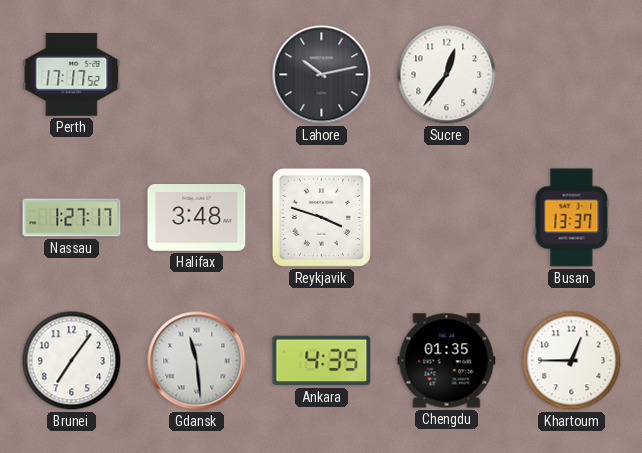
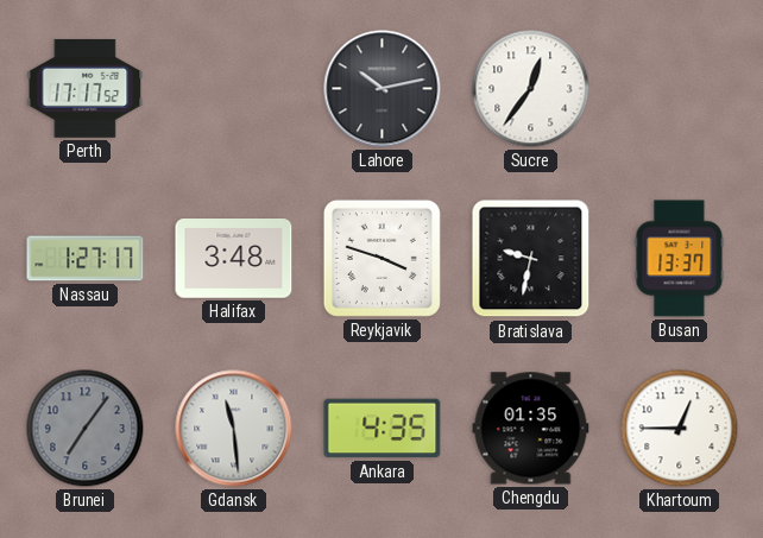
Bratislava: none -> 9:32
Brunei dial: white -> grey
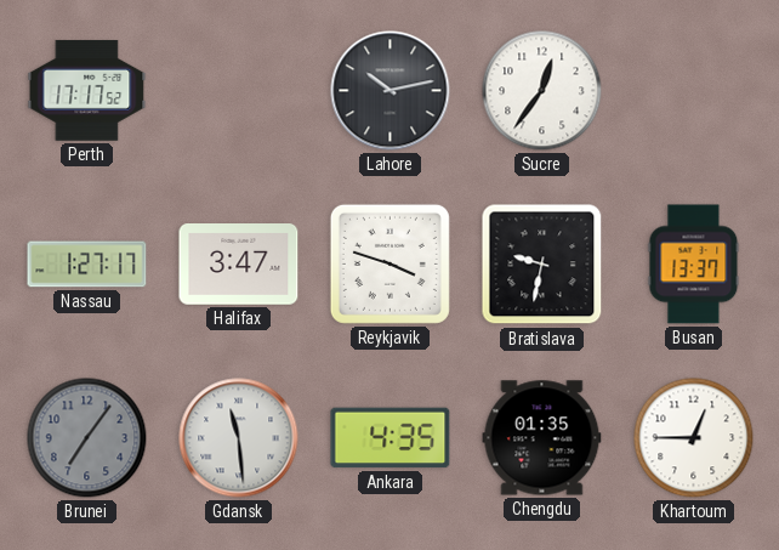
Halifax: 3:48 -> 3:47
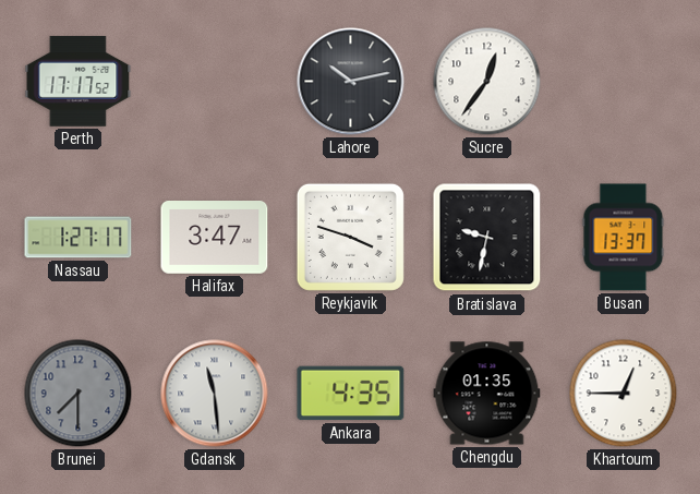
Brunei: 7:06 -> 7:30
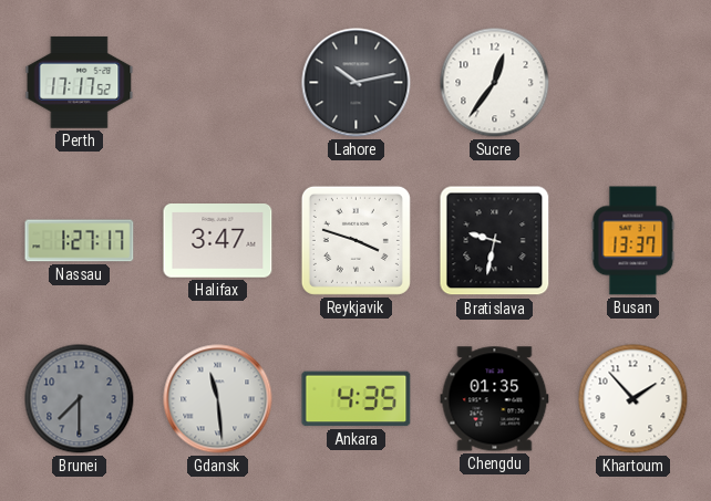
Khartoum: 12:45 -> 1:53
